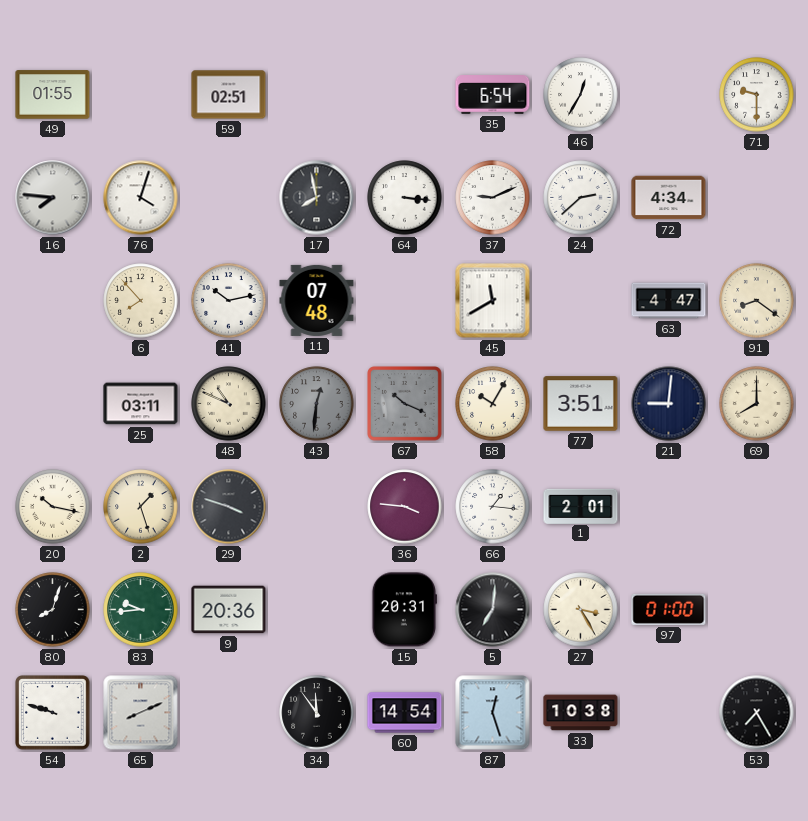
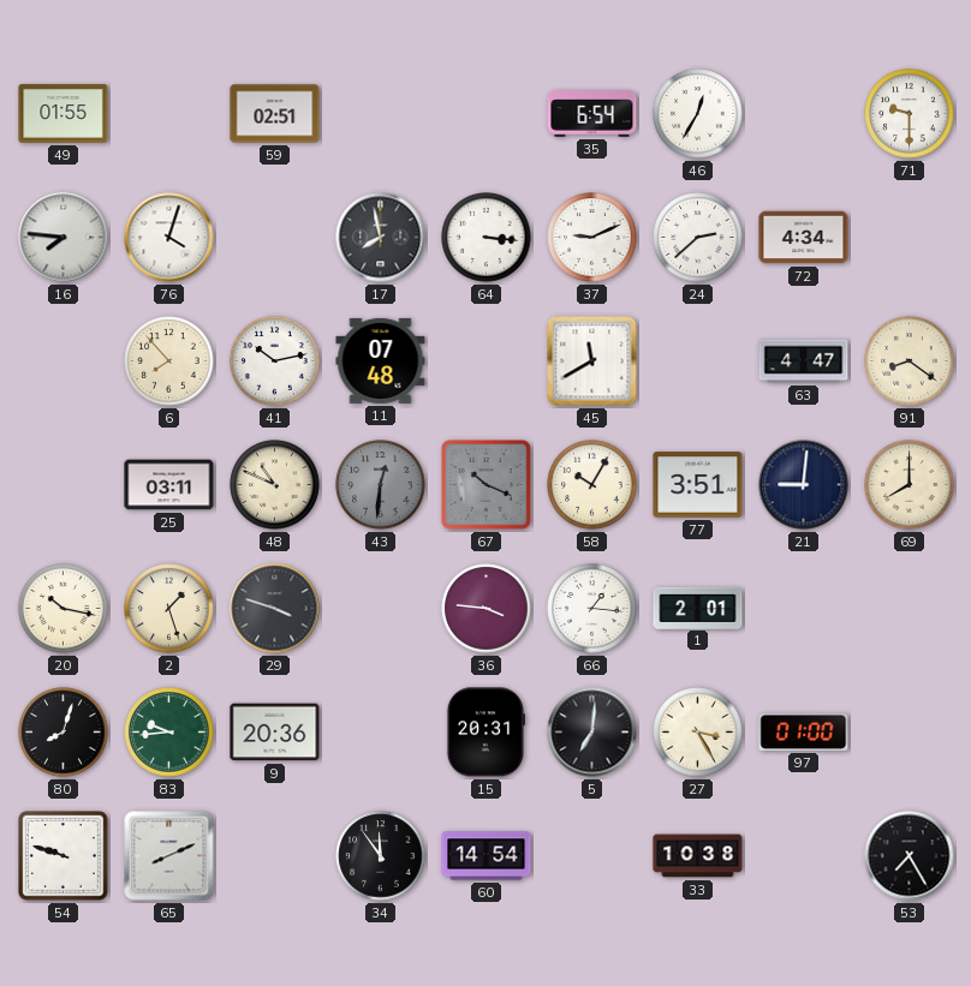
87: 12:27 -> none
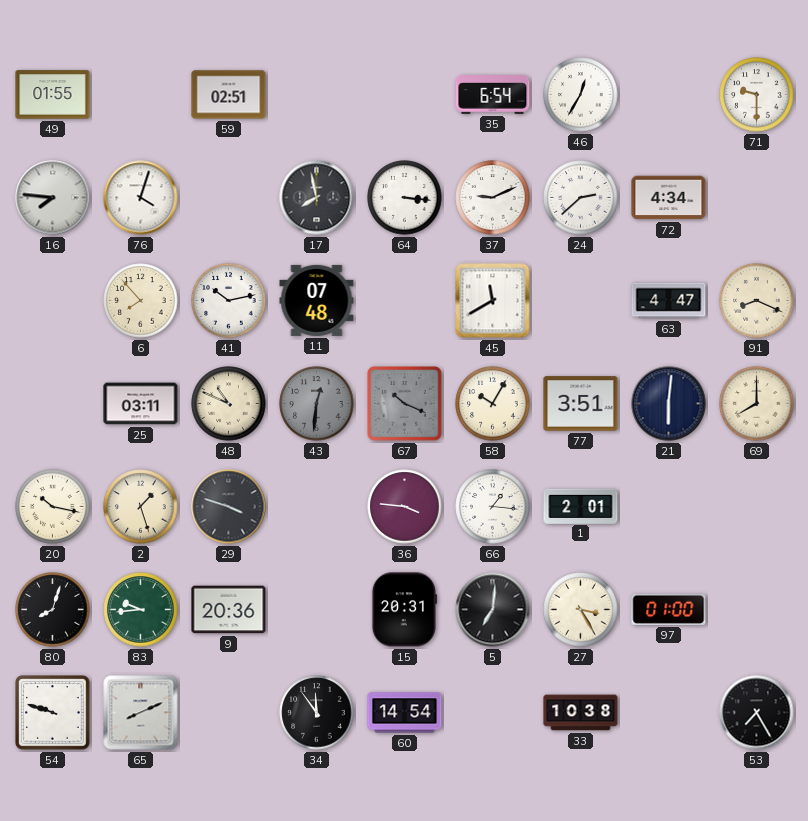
91: 8:21 -> 8:19
21: 9:01 -> 6:01
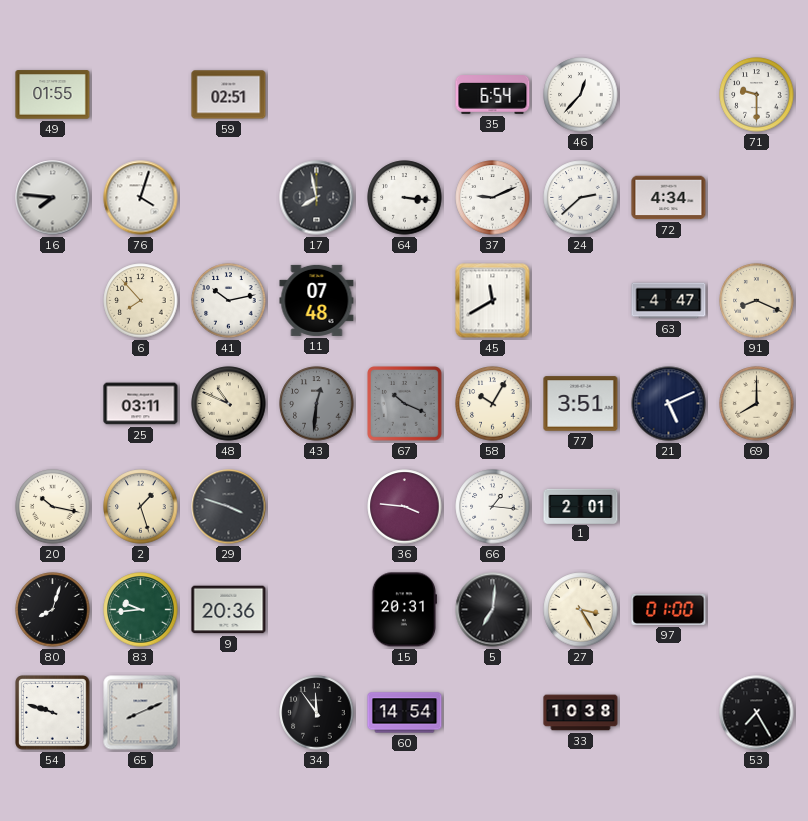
46: 12:35 -> 12:37
21: 6:01 -> 5:11
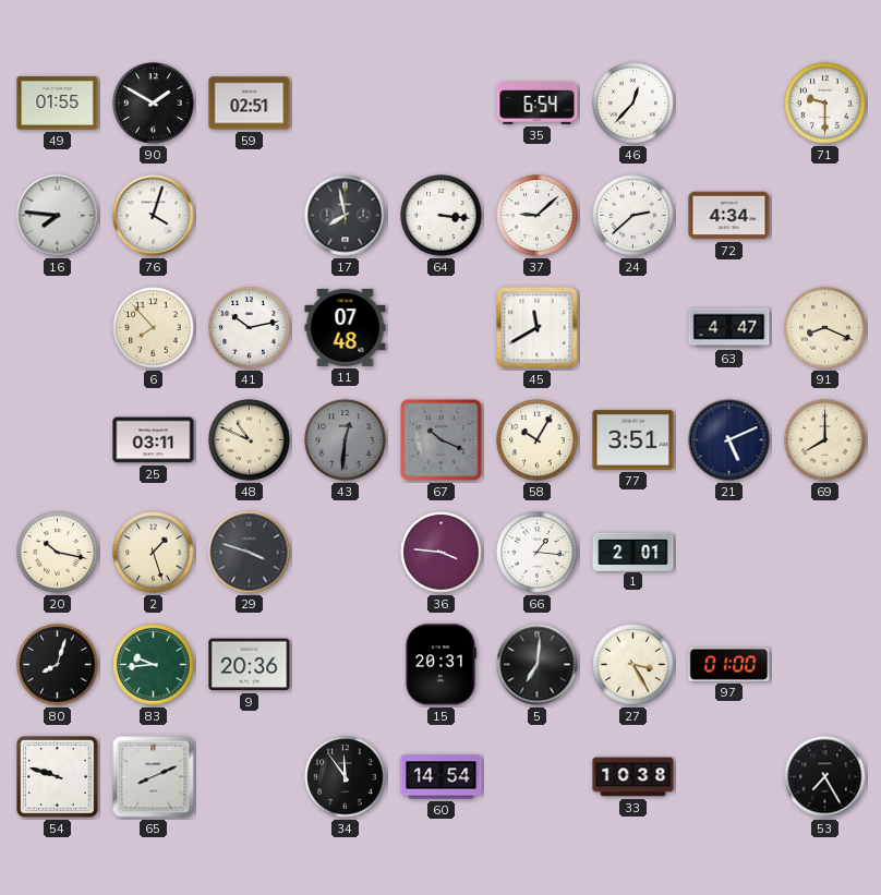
90: none -> 1:50
37: 9:11 -> 9:08
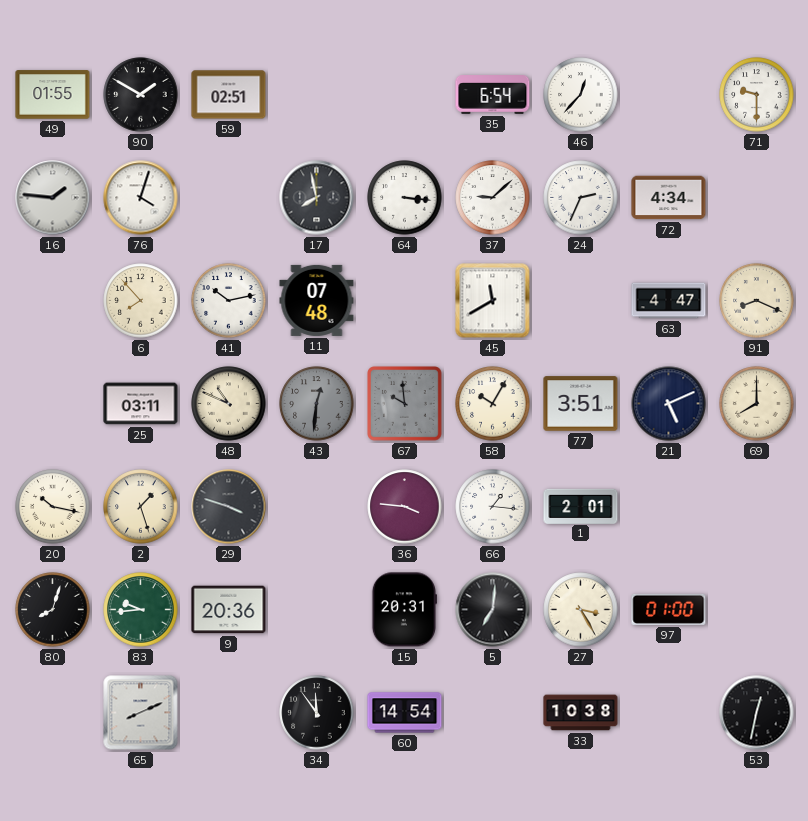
16: 7:46 -> 1:46
24: 2:38 -> 2:34
67: 10:19 -> 9:59
54: 9:48 -> none
53: 7:25 -> 12:32
